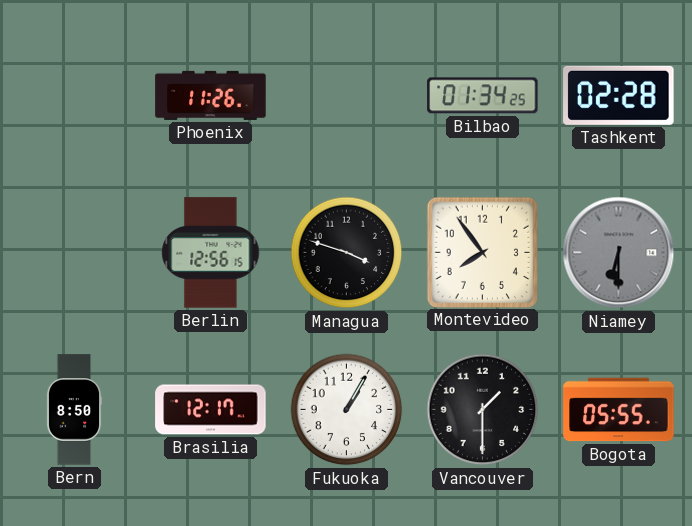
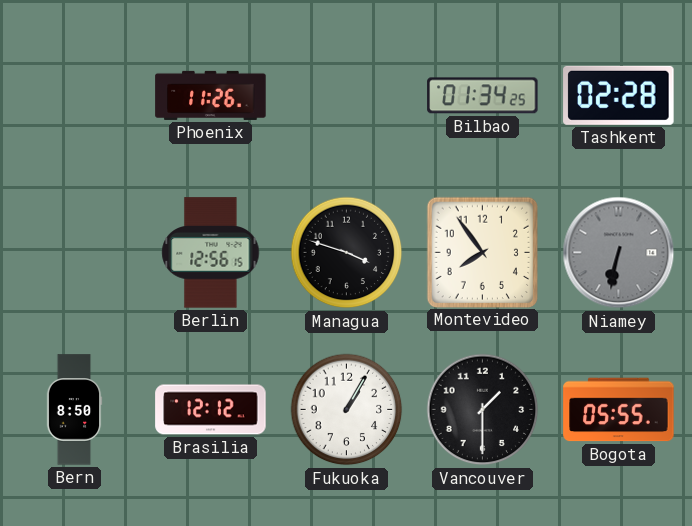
Niamey: 6:30 -> 6:32
Brasilia: 12:17 -> 12:12
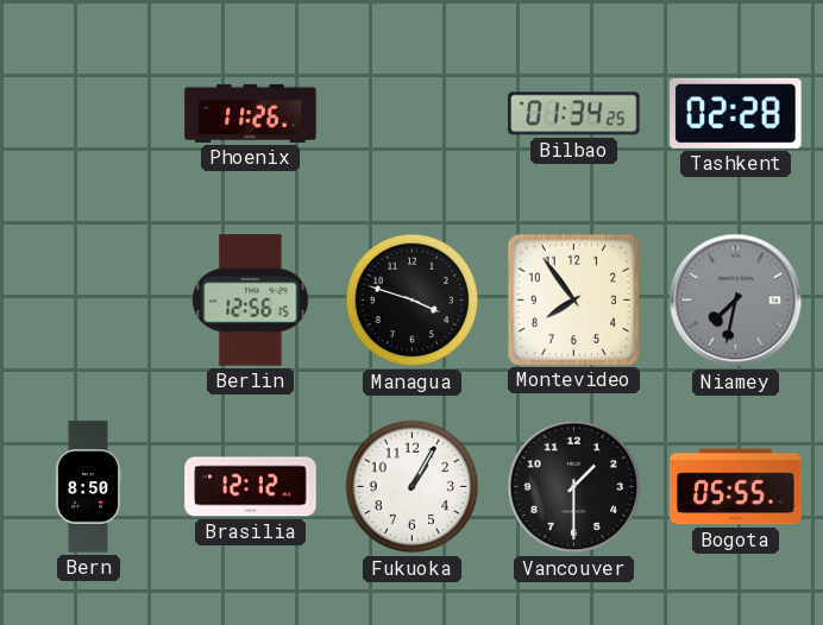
Niamey: 6:32 -> 7:32
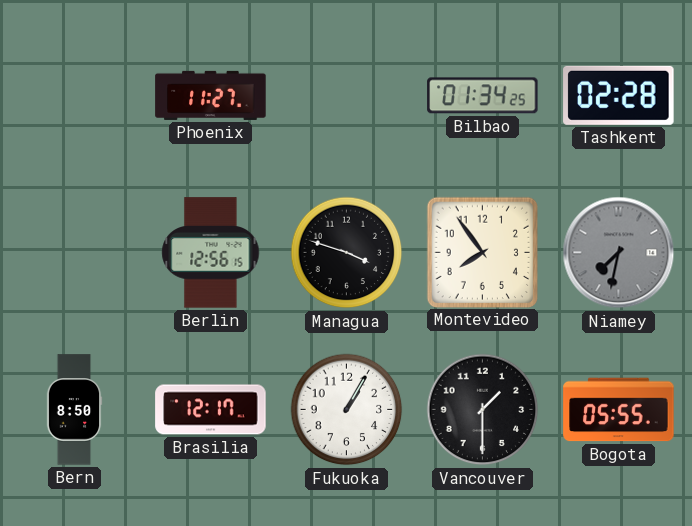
Phoenix: 11:26 -> 11:27
Brasilia: 12:12 -> 12:17
